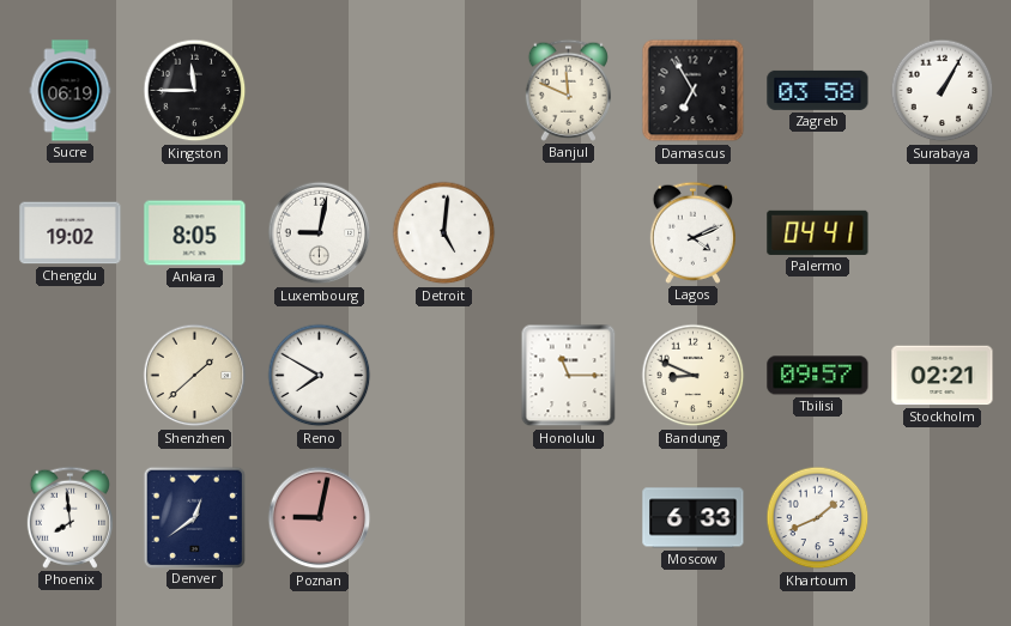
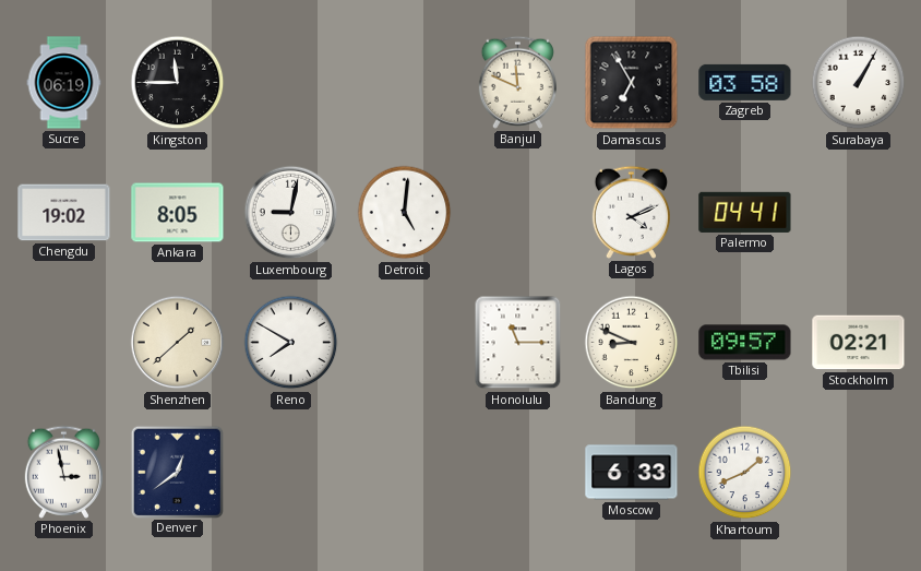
Phoenix: 7:59 -> 2:58
Poznan: 9:02 -> none
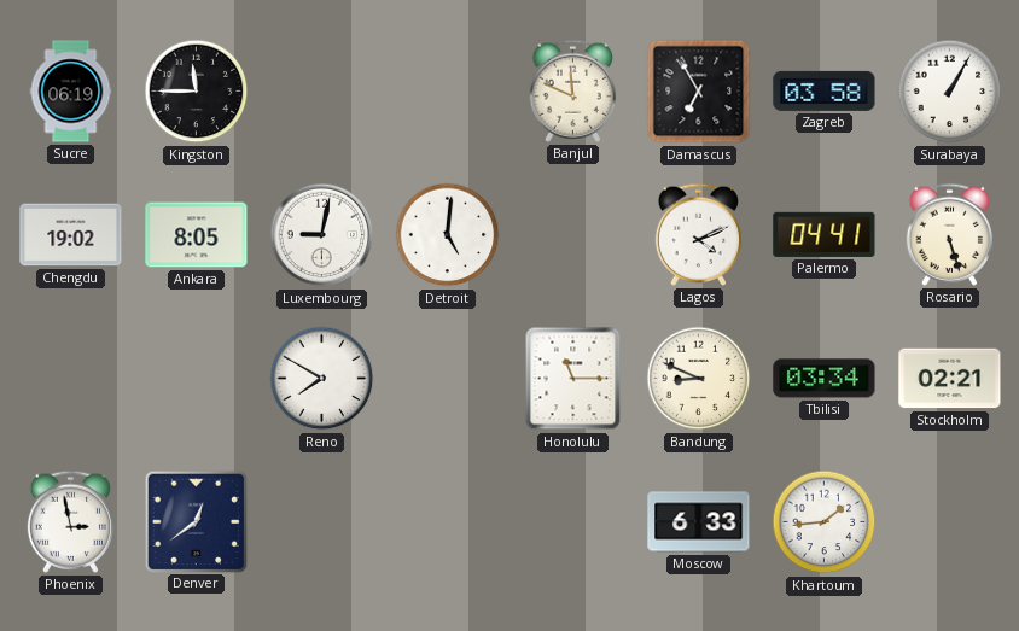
Rosario: none -> 5:27
Shenzhen: 1:38 -> none
Tbilisi: 09:57 -> 03:34
Khartoum: 1:41 -> 1:44
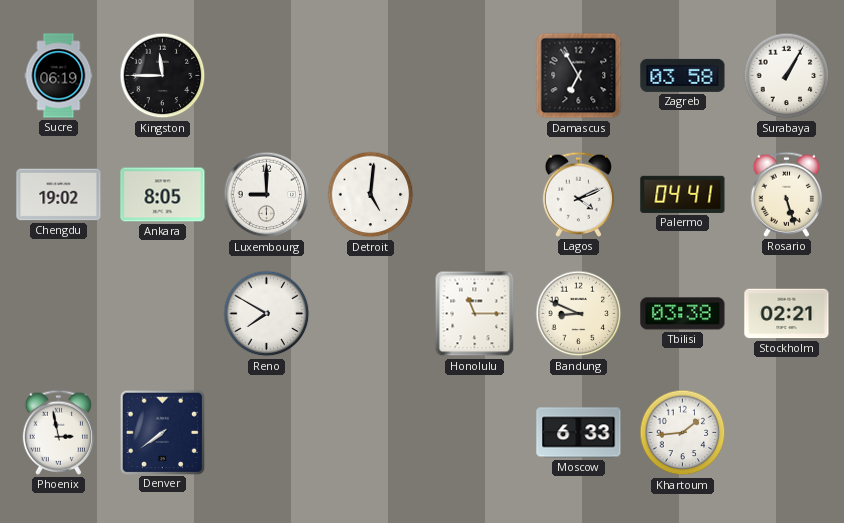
Banjul: 11:49 -> none
Luxembourg: 9:02 -> 9:00
Tbilisi: 03:34 -> 03:38
Denver: 12:39 -> 7:39
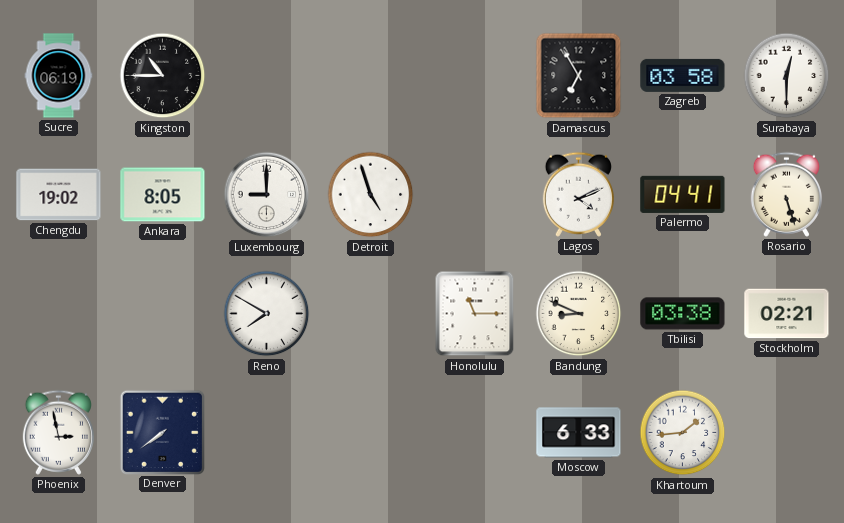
Kingston: 11:45 -> 10:45
Surabaya: 1:05 -> 12:30
Detroit: 5:01 -> 4:57
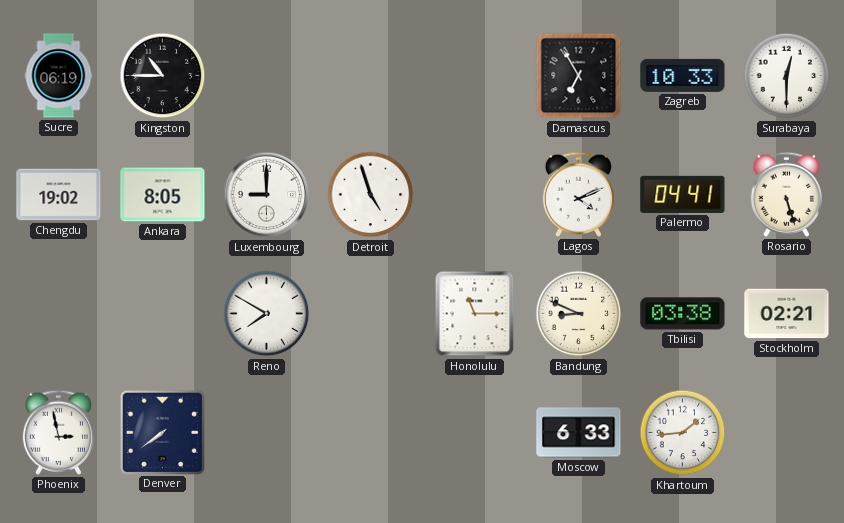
Zagreb: 03:58 -> 10:33
